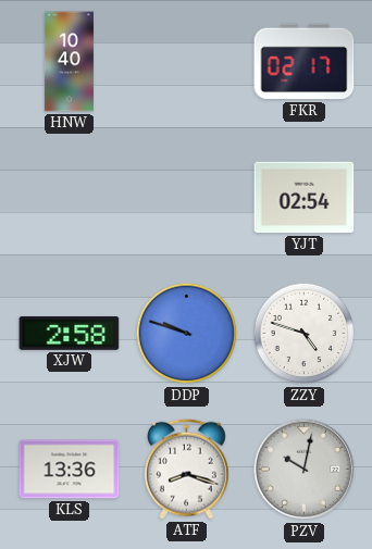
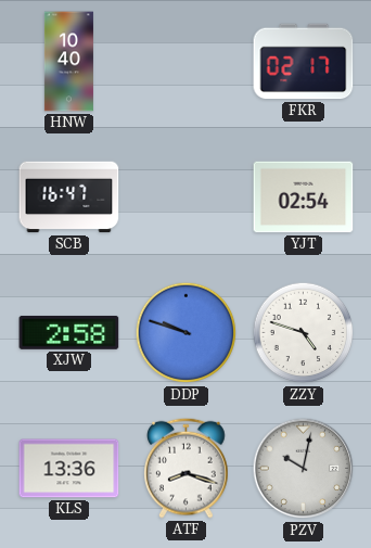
SCB: none -> 16:47
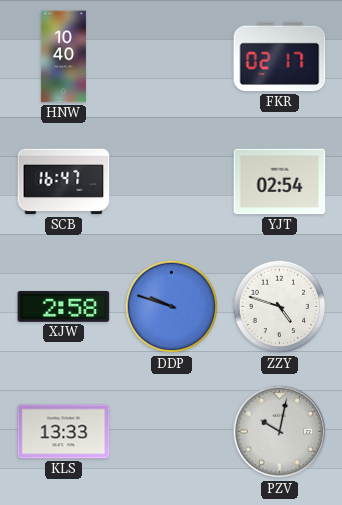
KLS: 13:36 -> 13:33
ATF: 8:18 -> none
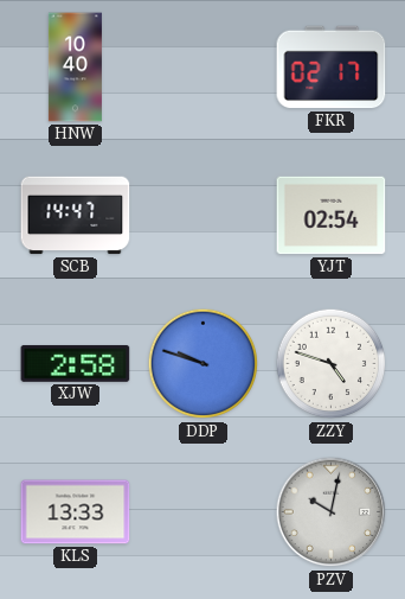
SCB: 16:47 -> 14:47
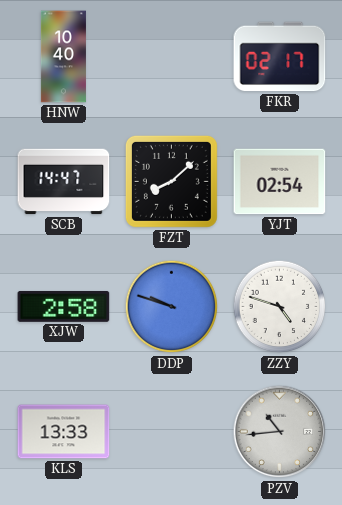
FZT: none -> 8:08
PZV: 10:02 -> 10:44
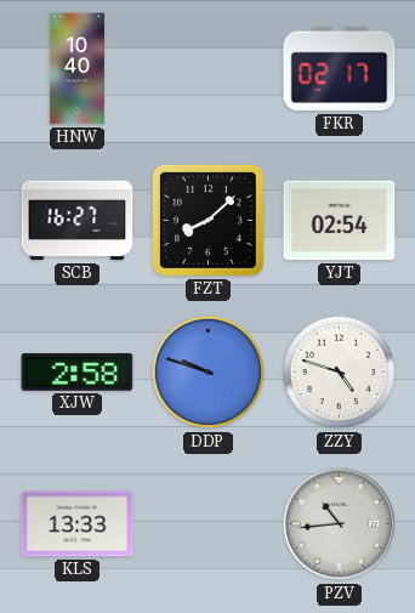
SCB: 14:47 -> 16:27
